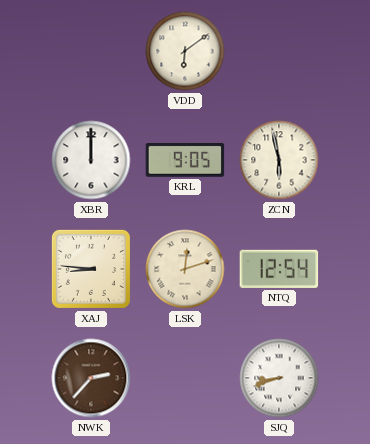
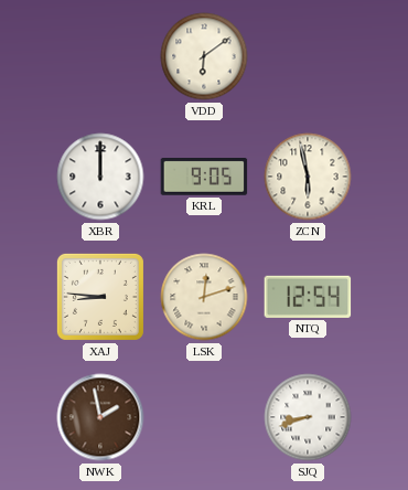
NWK: 2:37 -> 1:58
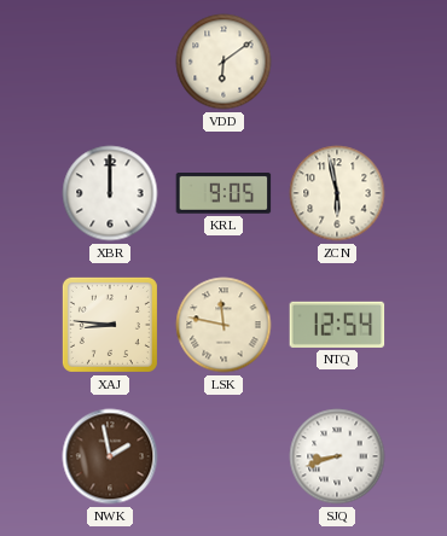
LSK: 12:12 -> 11:47
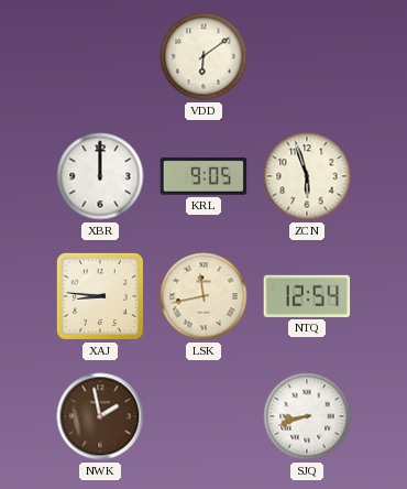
ZCN: 5:58 -> 5:57
LSK: 11:47 -> 11:43
